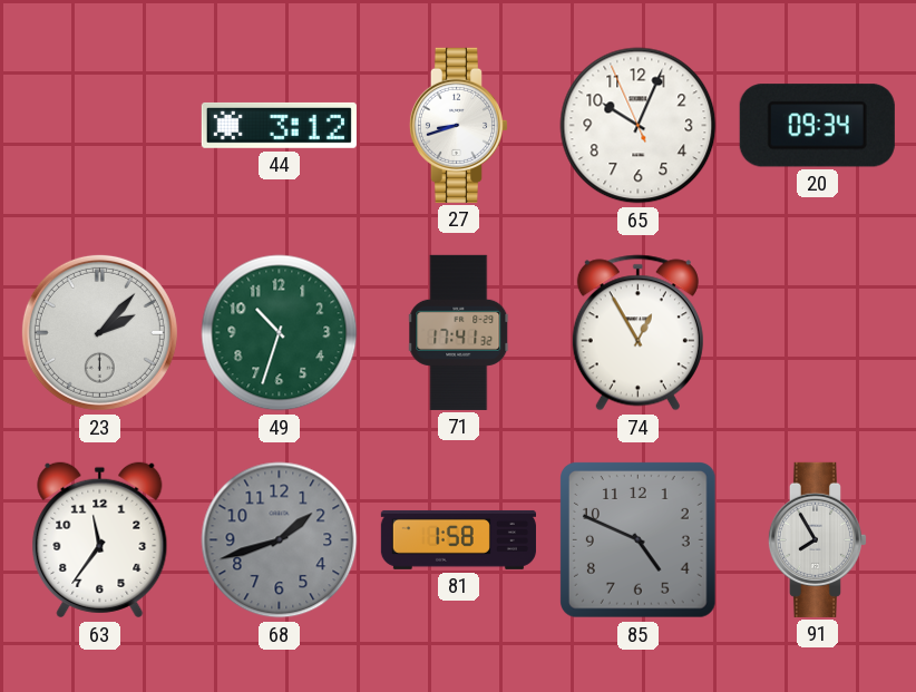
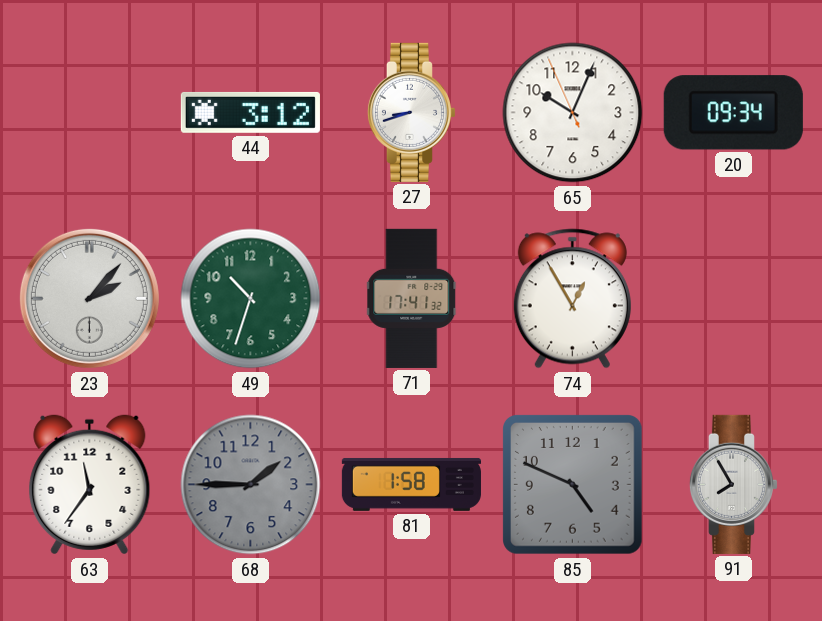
68: 1:42 -> 1:45
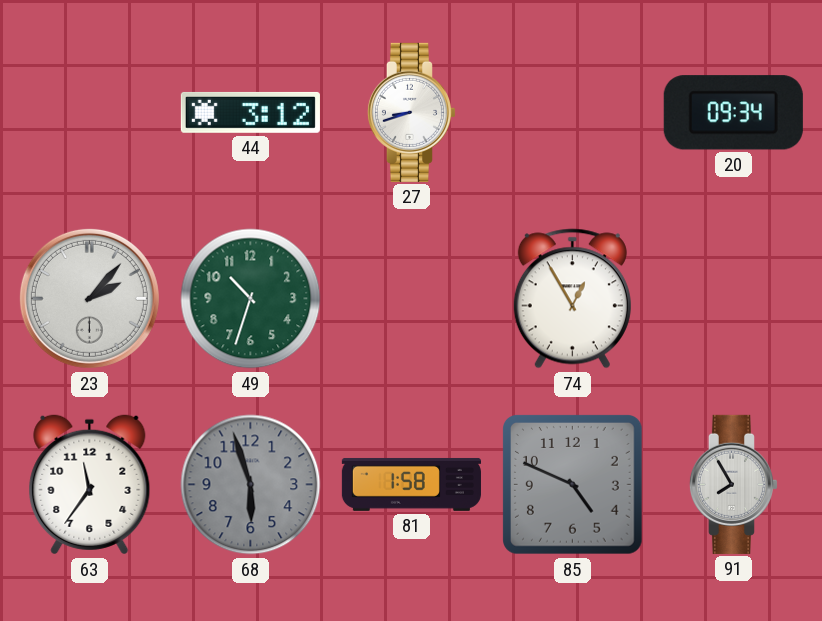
65: 10:03 -> none
71: 17:41 -> none
68: 1:45 -> 5:57
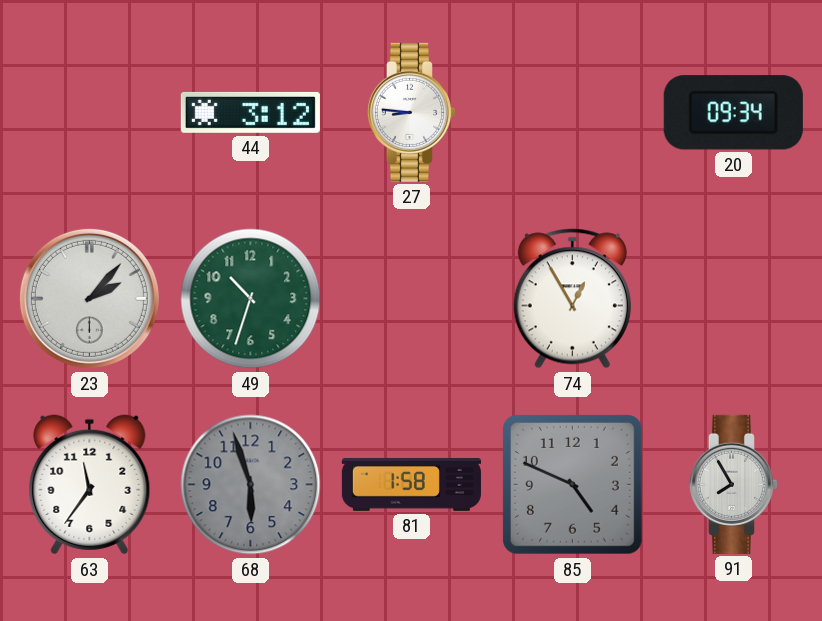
27: 8:42 -> 8:46
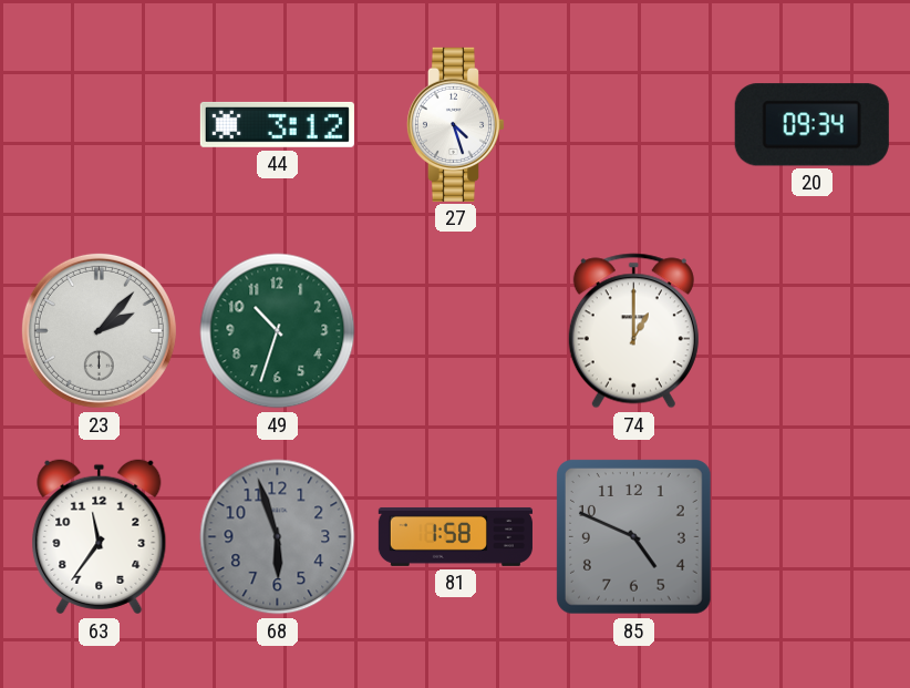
27: 8:46 -> 4:27
74: 12:55 -> 1:00
91: 7:55 -> none
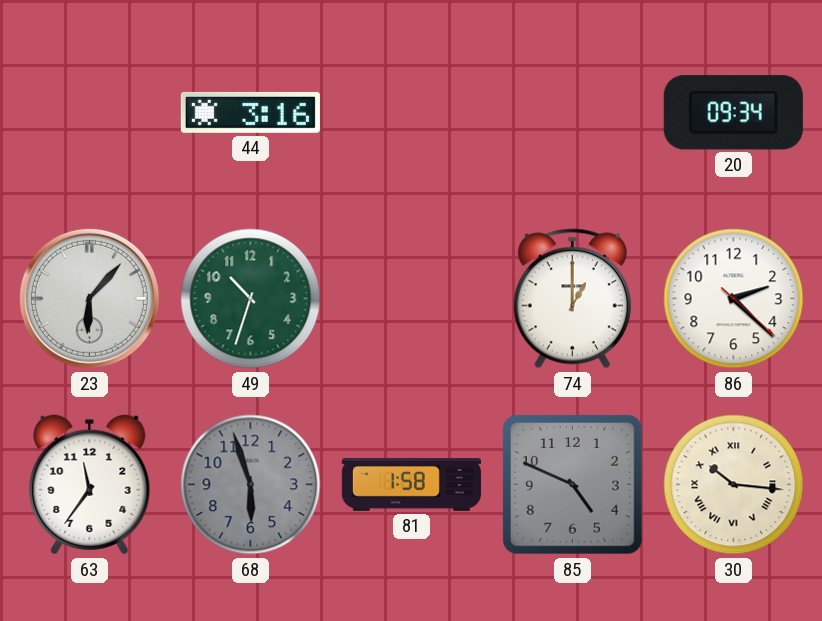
44: 3:12 -> 3:16
27: 4:27 -> none
23: 2:07 -> 6:07
86: none -> 2:22
30: none -> 10:16
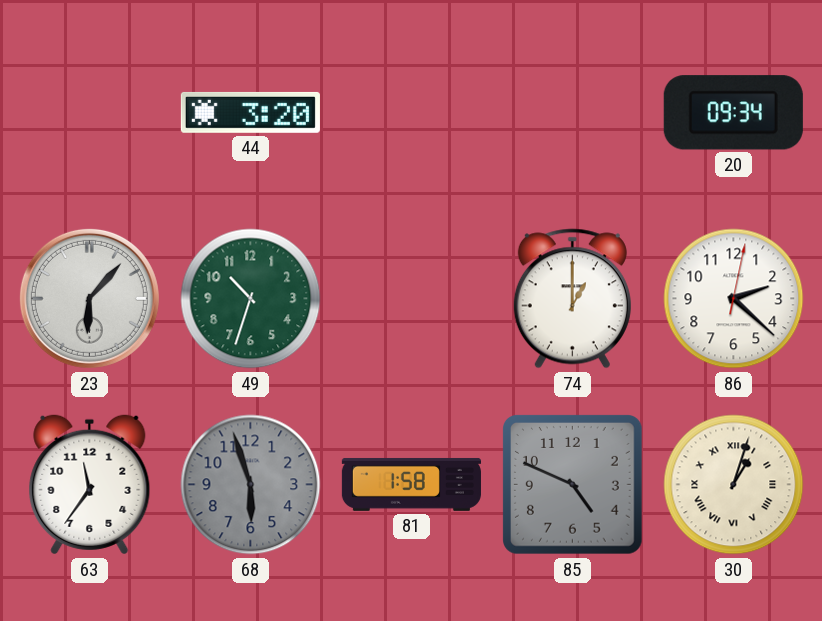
44: 3:16 -> 3:20
86: 2:22:22 -> 2:22:02
30: 10:16 -> 1:03
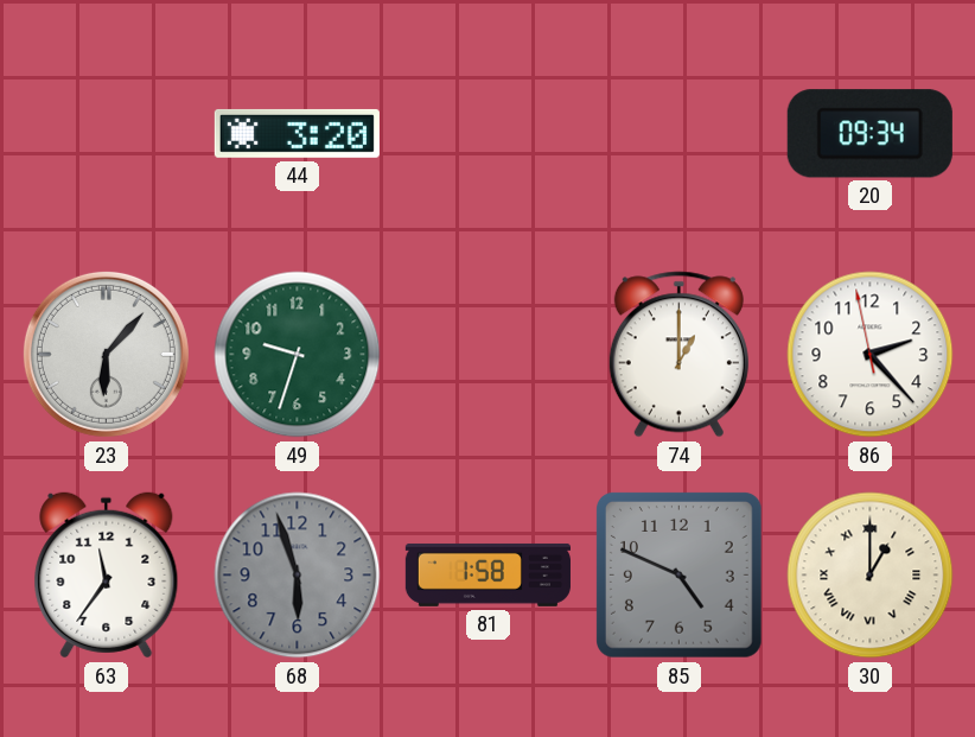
49: 10:33 -> 9:33
86: 2:22:02 -> 2:22:58
30: 1:03 -> 1:00
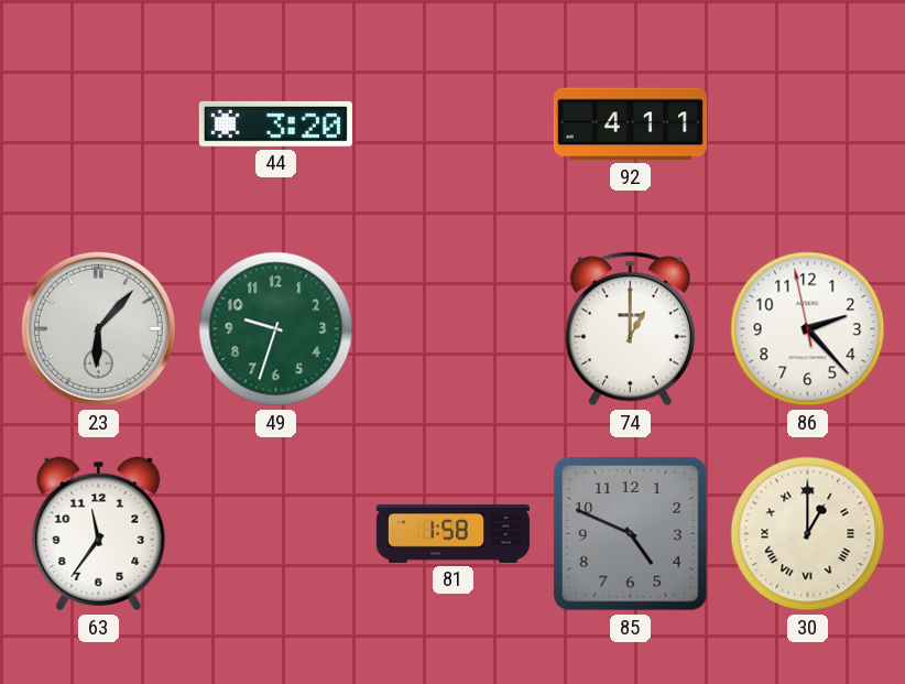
92: none -> 4:11
20: 09:34 -> none
68: 5:57 -> none
